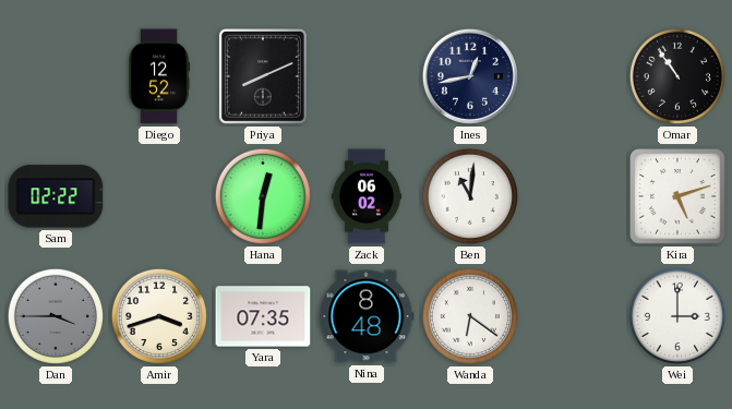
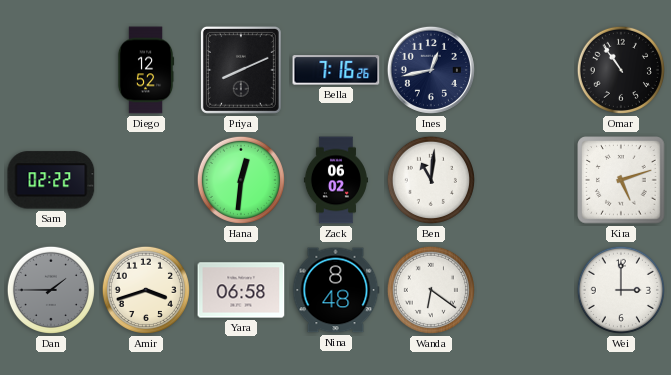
Bella: none -> 7:16
Dan: 3:45 -> 1:45
Yara: 07:35 -> 06:58
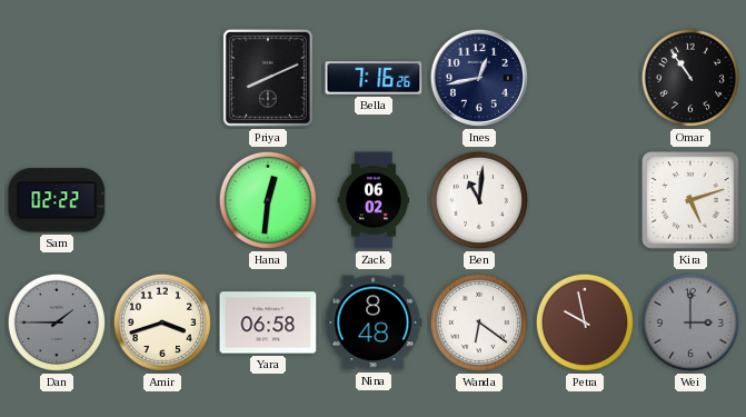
Diego: 12:52 -> none
Petra: none -> 9:58
Wei dial: white -> grey
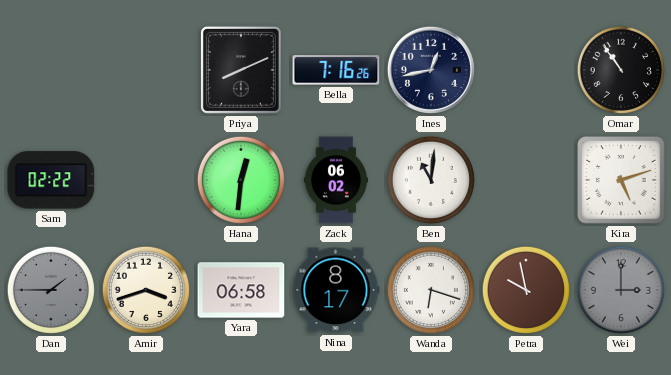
Nina: 8:48 -> 8:17
Wanda: 6:21 -> 6:18
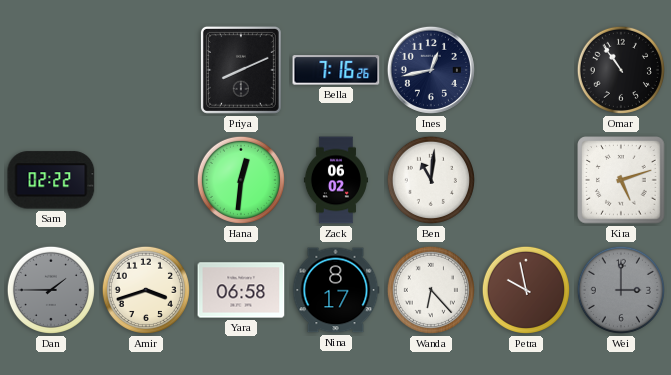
Wanda: 6:18 -> 6:23
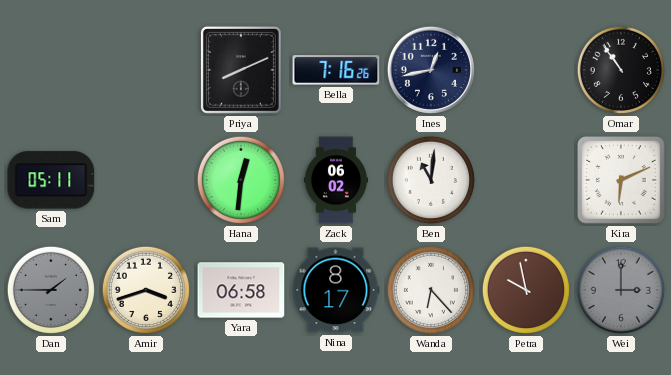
Sam: 02:22 -> 05:11
Kira: 5:12 -> 6:11
